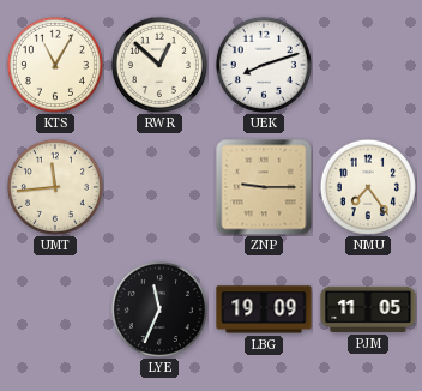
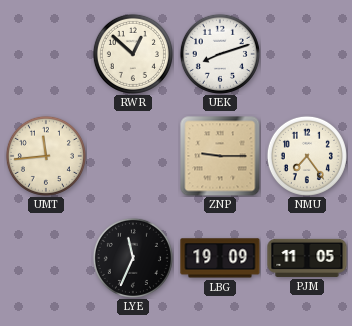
KTS: 11:05 -> none
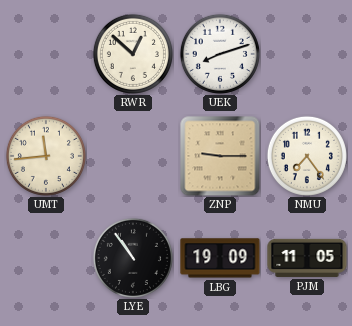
LYE: 11:34 -> 10:54
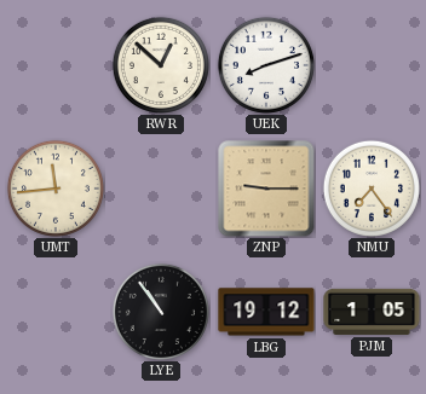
LBG: 19:09 -> 19:12
PJM: 11:05 -> 1:05
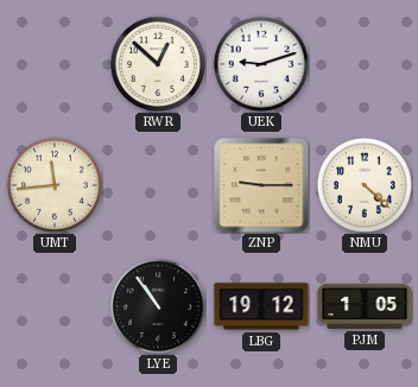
UEK: 8:12 -> 9:12
NMU: 7:24 -> 4:22
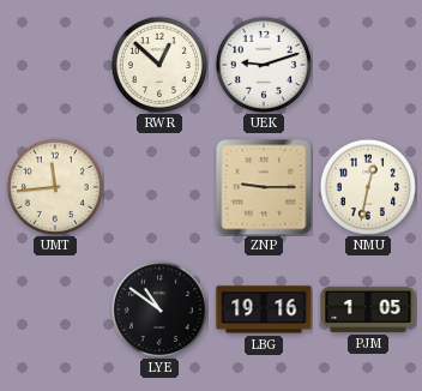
NMU: 4:22 -> 12:32
LYE: 10:54 -> 10:51
LBG: 19:12 -> 19:16
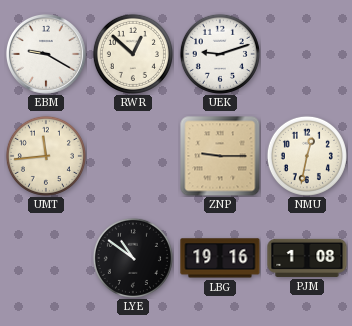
EBM: none -> 9:20
PJM: 1:05 -> 1:08
